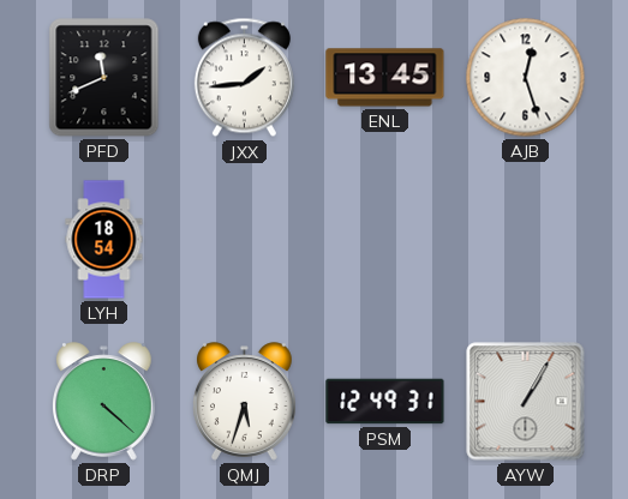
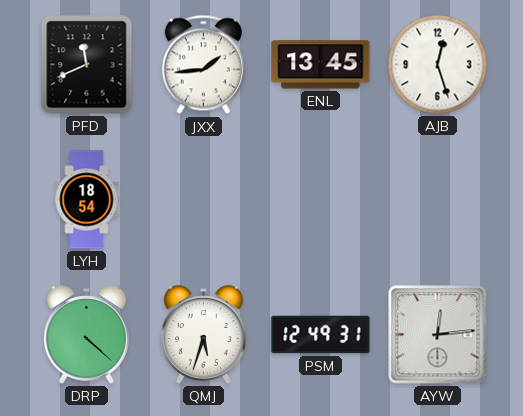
AYW: 1:05 -> 12:14
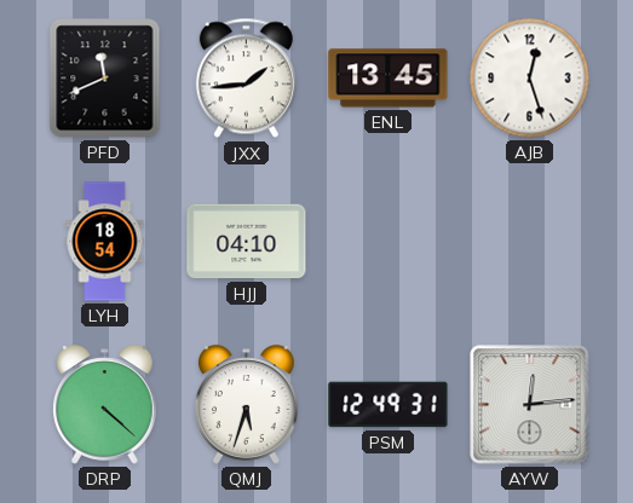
HJJ: none -> 04:10
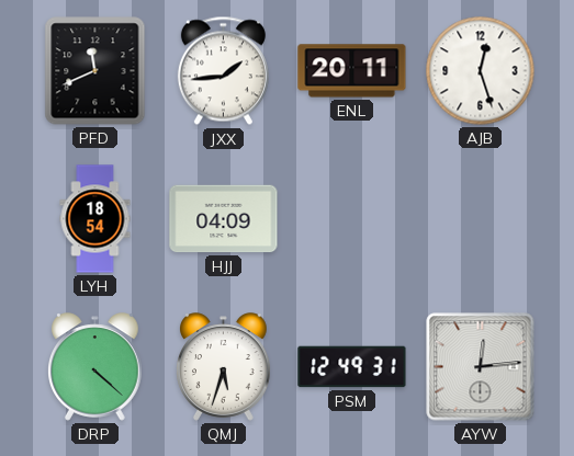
ENL: 13:45 -> 20:11
HJJ: 04:10 -> 04:09
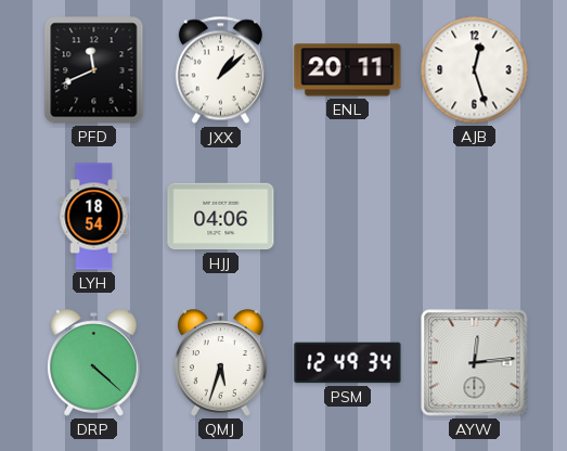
JXX: 1:44 -> 1:08
HJJ: 04:09 -> 04:06
PSM: 12:49:31 -> 12:49:34
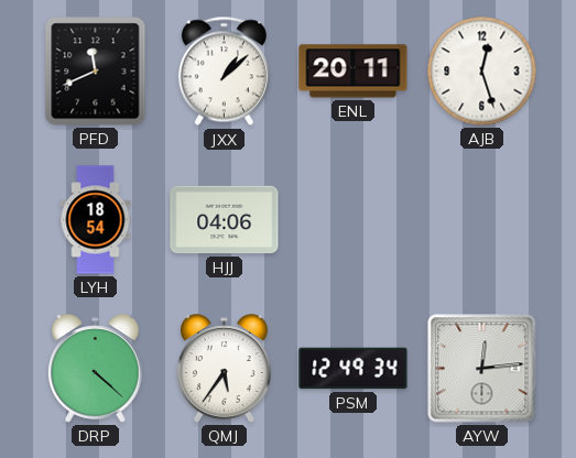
QMJ: 5:33 -> 5:36
